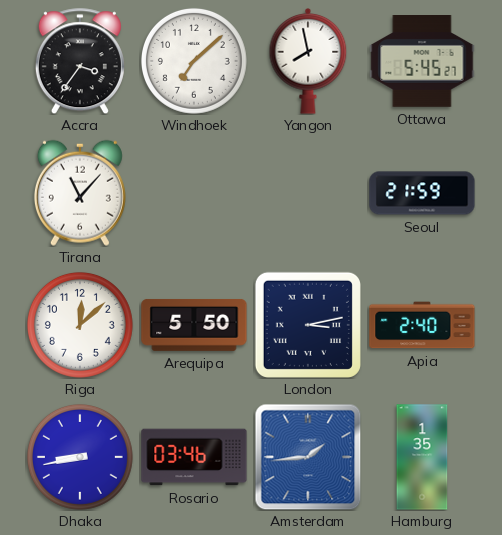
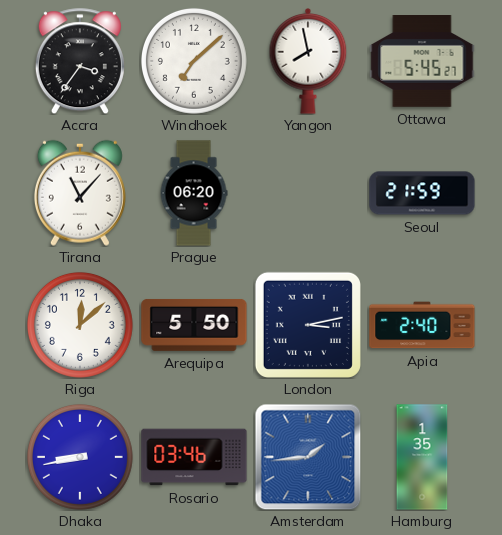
Prague: none -> 06:20
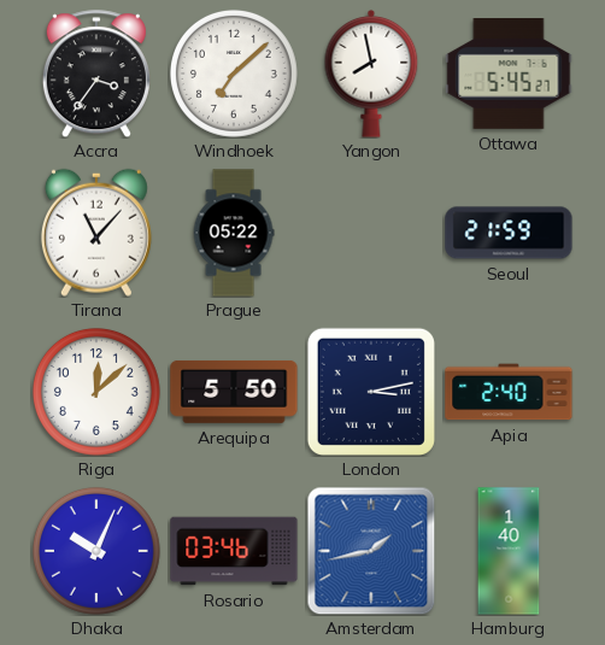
Prague: 06:20 -> 05:22
Dhaka: 8:43 -> 10:04
Amsterdam: 1:44 -> 1:43
Hamburg: 1:35 -> 1:40
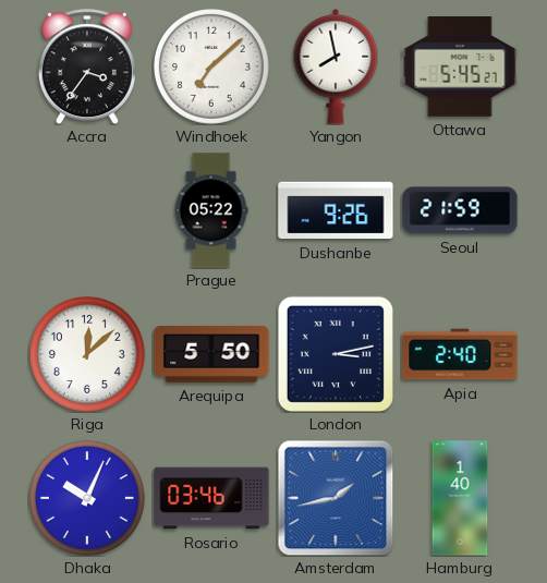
Tirana: 11:07 -> none
Dushanbe: none -> 9:26
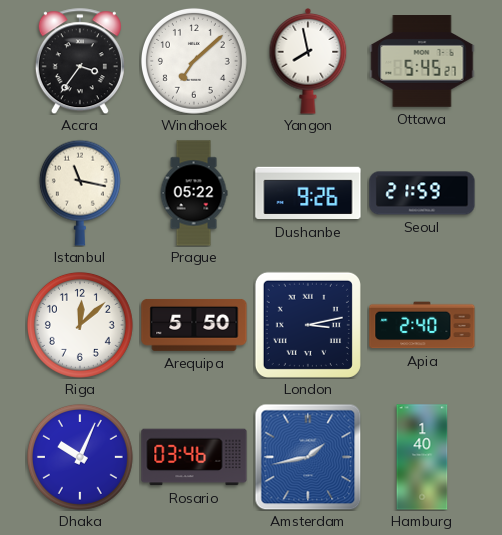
Istanbul: none -> 11:17
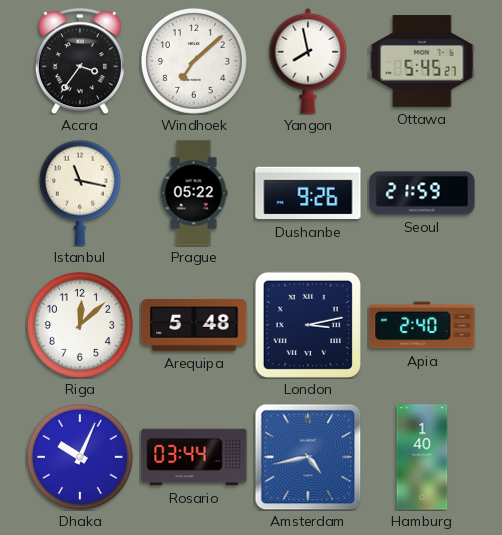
Arequipa: 5:50 -> 5:48
Rosario: 03:46 -> 03:44
Amsterdam: 1:43 -> 4:43
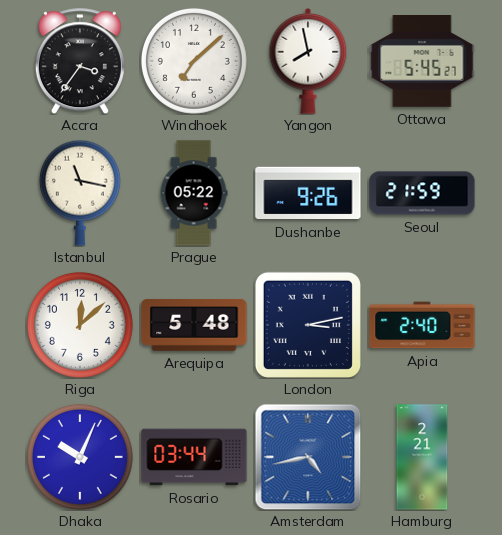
Hamburg: 1:40 -> 2:21
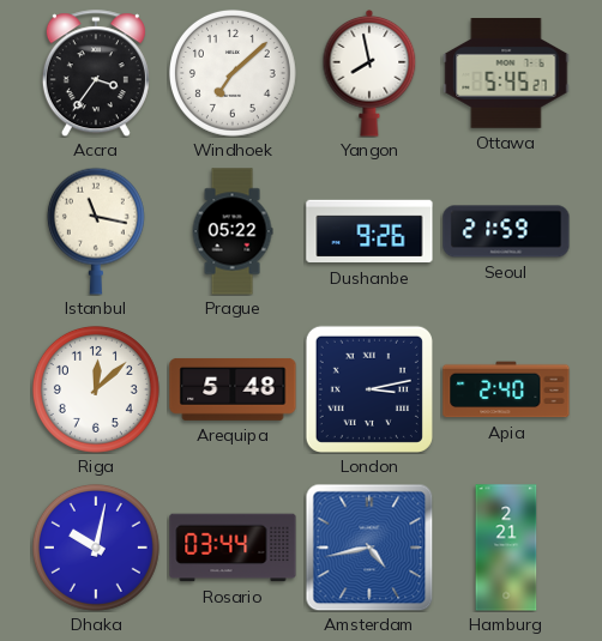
Dhaka: 10:04 -> 10:02
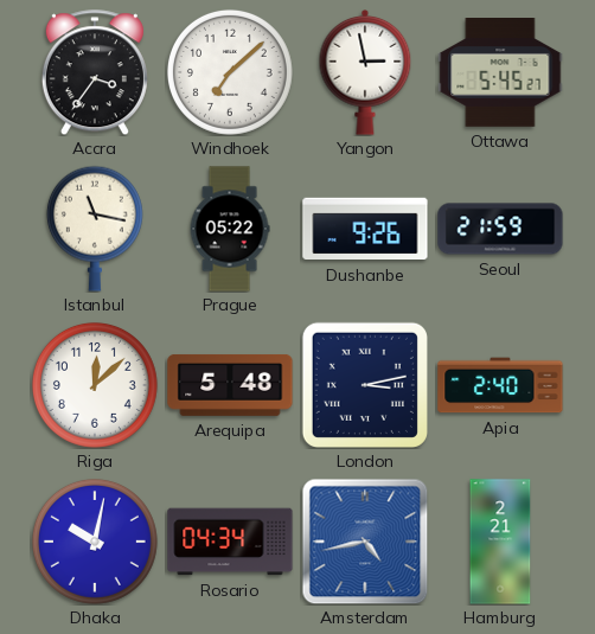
Yangon: 7:58 -> 2:58
Rosario: 03:44 -> 04:34
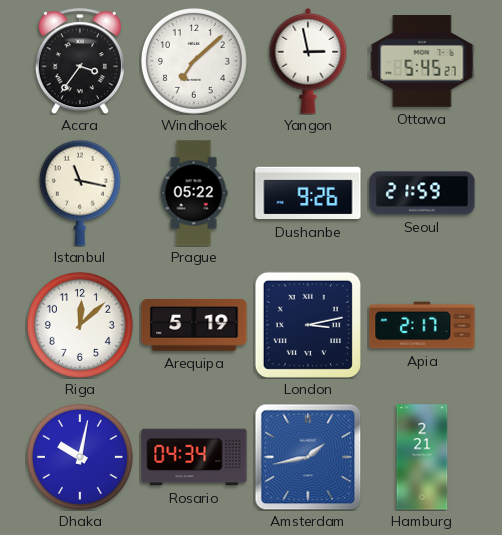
Arequipa: 5:48 -> 5:19
Apia: 2:40 -> 2:17
Amsterdam: 4:43 -> 1:43
